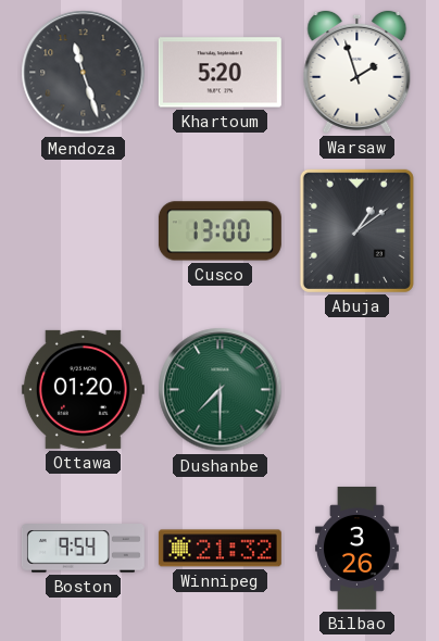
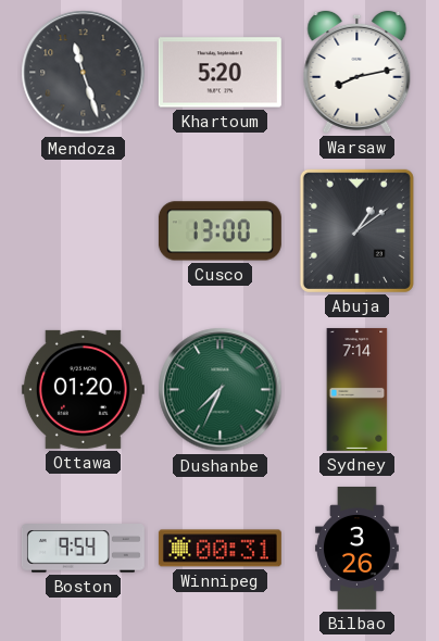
Warsaw: 1:57 -> 8:13
Dushanbe: 7:30 -> 7:34
Sydney: none -> 7:14
Winnipeg: 21:32 -> 00:31
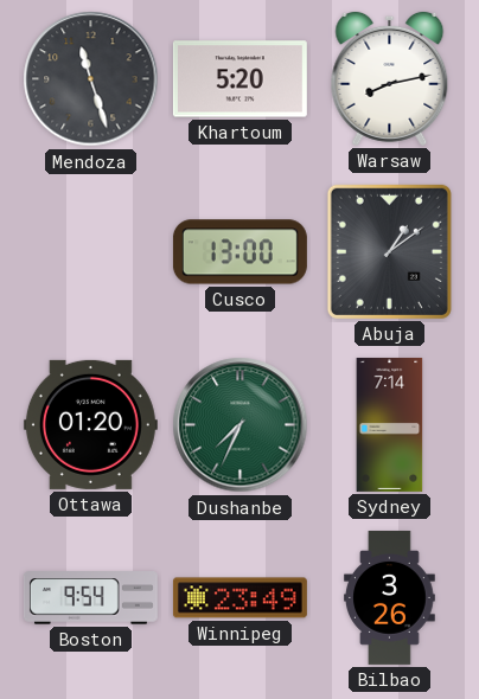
Winnipeg: 00:31 -> 23:49
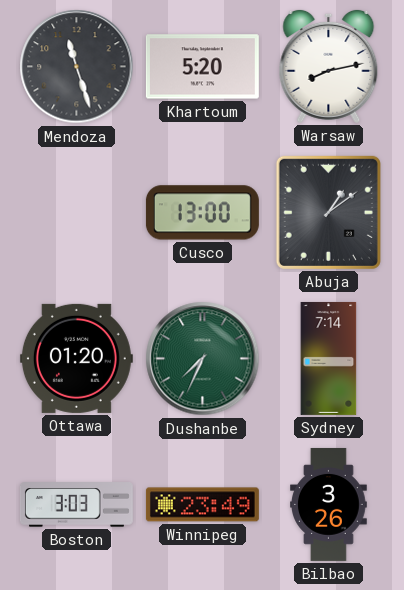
Boston: 9:54 -> 3:03
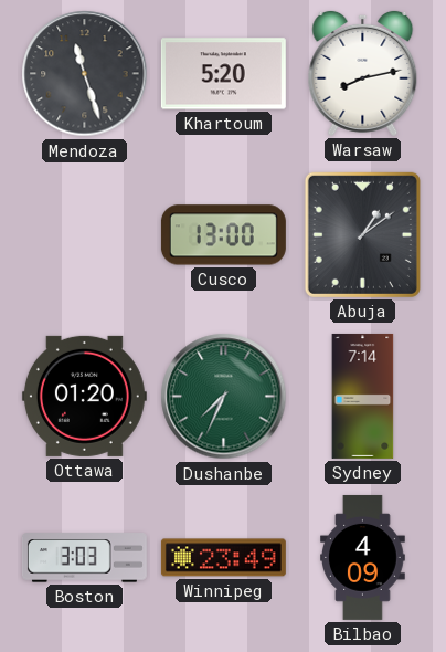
Bilbao: 3:26 -> 4:09
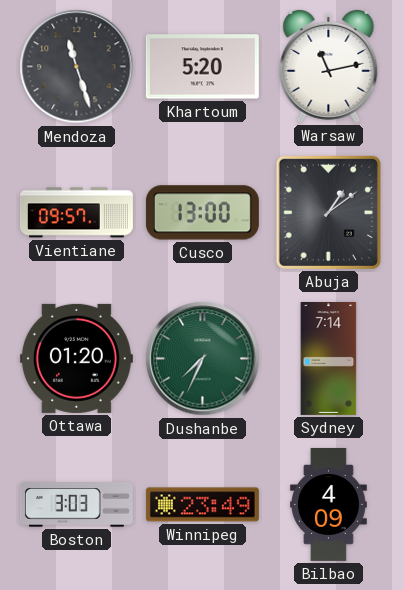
Warsaw: 8:13 -> 11:13
Vientiane: none -> 09:57
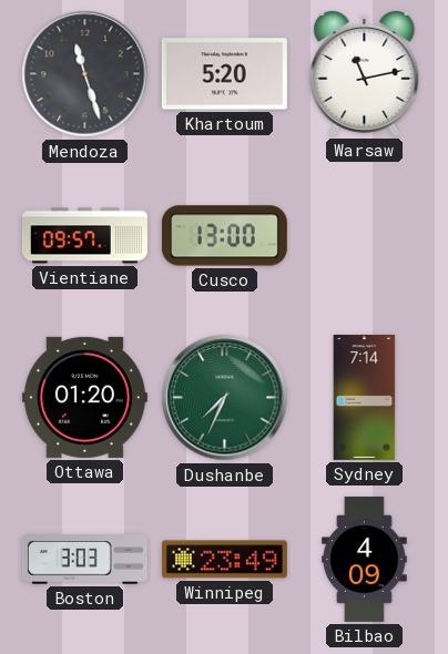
Abuja: 1:09 -> none
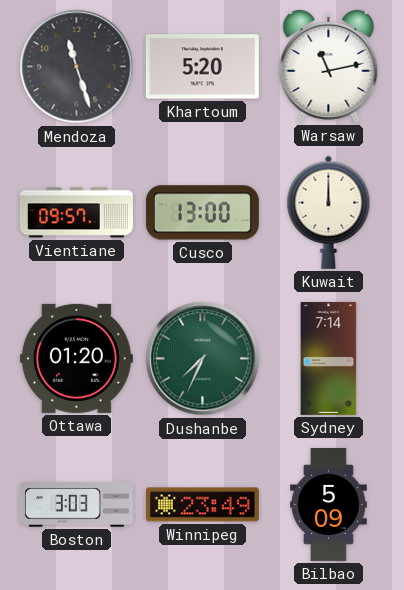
Kuwait: none -> 12:00
Bilbao: 4:09 -> 5:09
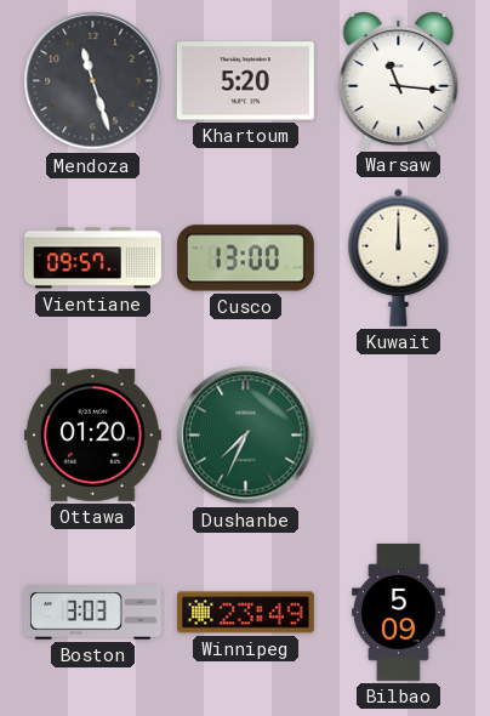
Warsaw: 11:13 -> 11:16
Sydney: 7:14 -> none
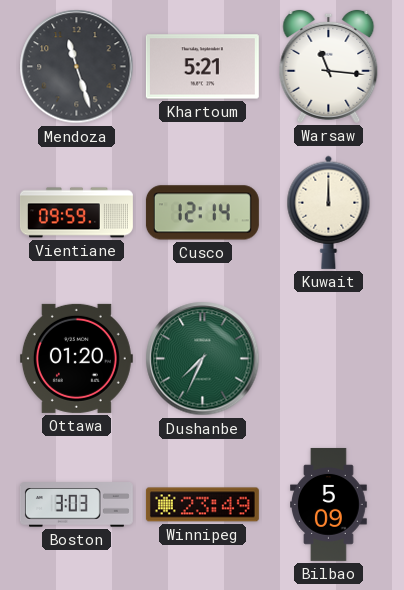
Khartoum: 5:20 -> 5:21
Vientiane: 09:57 -> 09:59
Cusco: 13:00 -> 12:14
